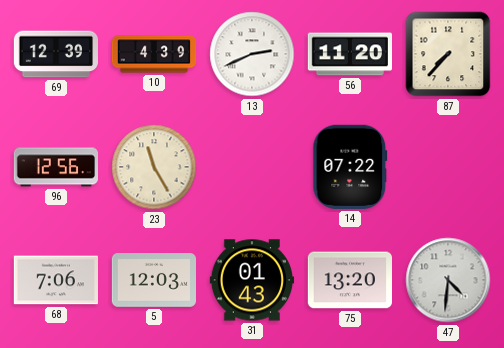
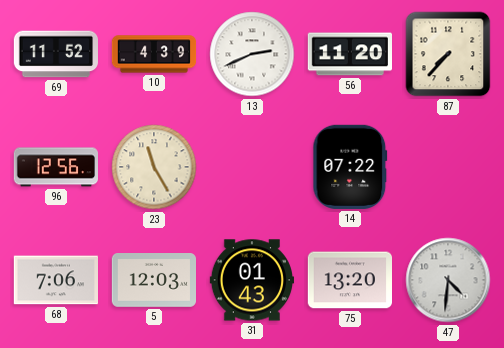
69: 12:39 -> 11:52
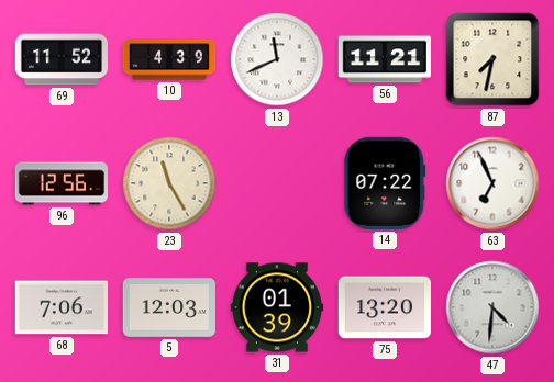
13: 2:41 -> 11:41
56: 11:20 -> 11:21
87: 7:37 -> 7:32
63: none -> 6:56
31: 01:43 -> 01:39
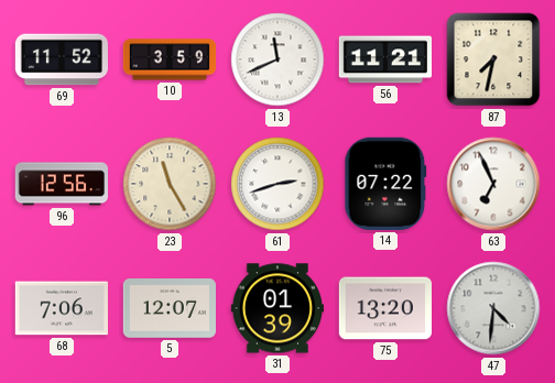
10: 4:39 -> 3:59
61: none -> 2:42
5: 12:03 -> 12:07
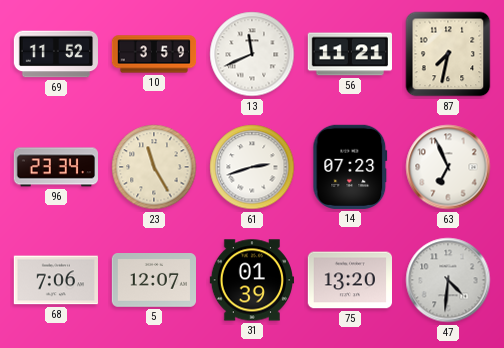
96: 12:56 -> 23:34
14: 07:22 -> 07:23
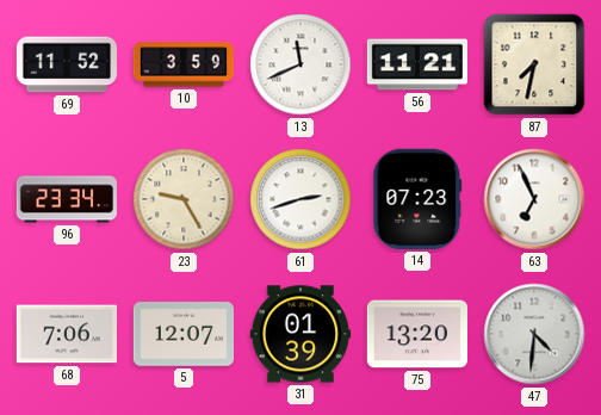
23: 11:25 -> 9:25
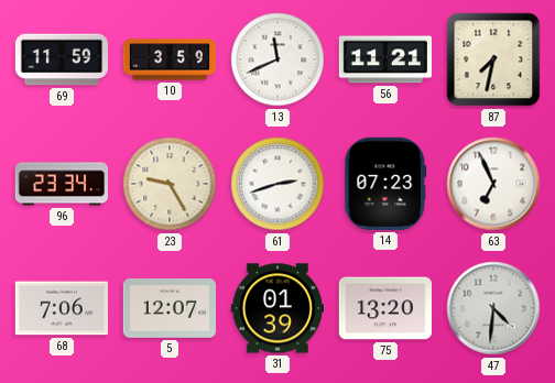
69: 11:52 -> 11:59
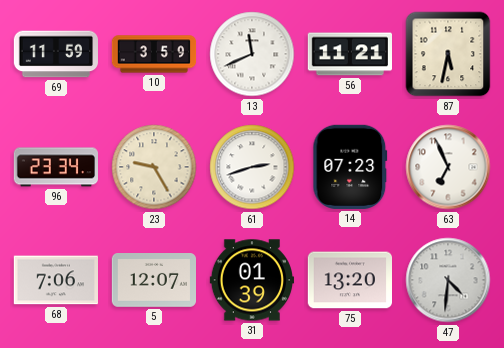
87: 7:32 -> 5:32
